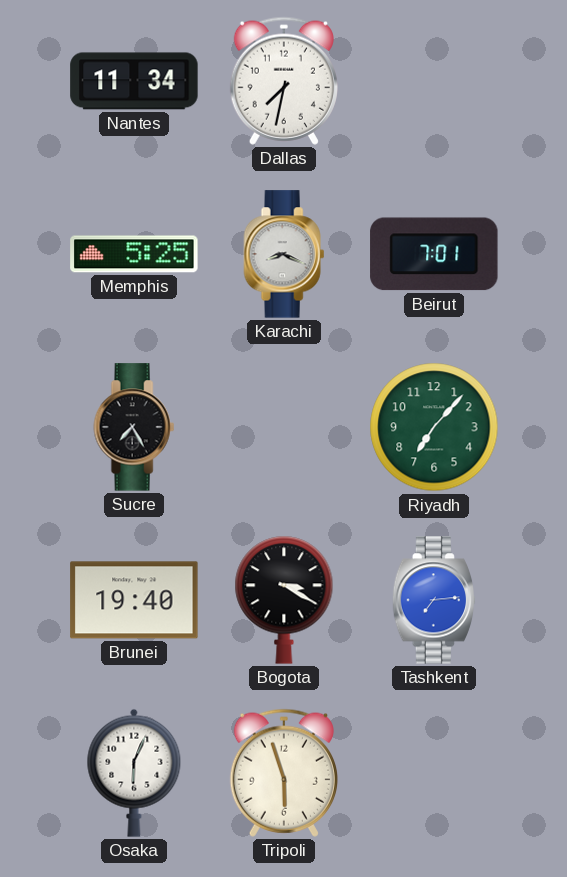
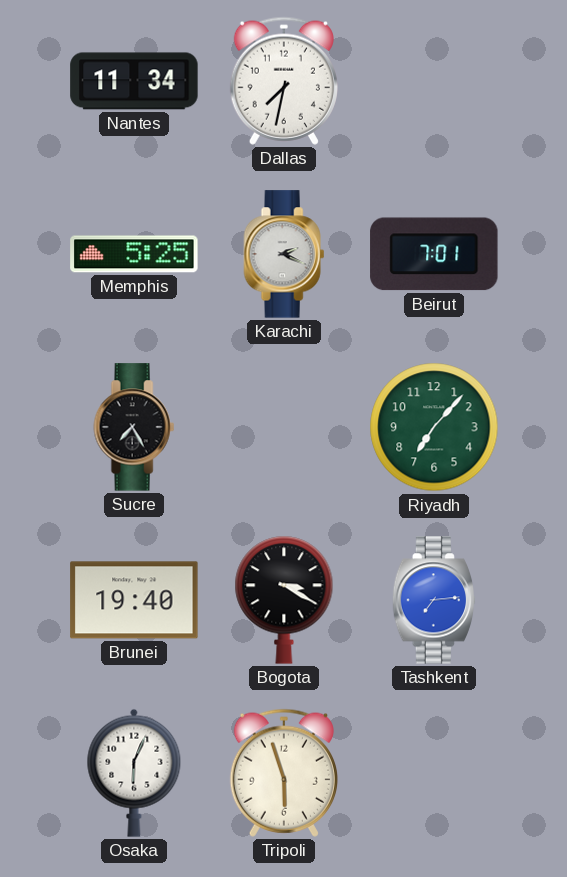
Karachi: 8:19 -> 2:19
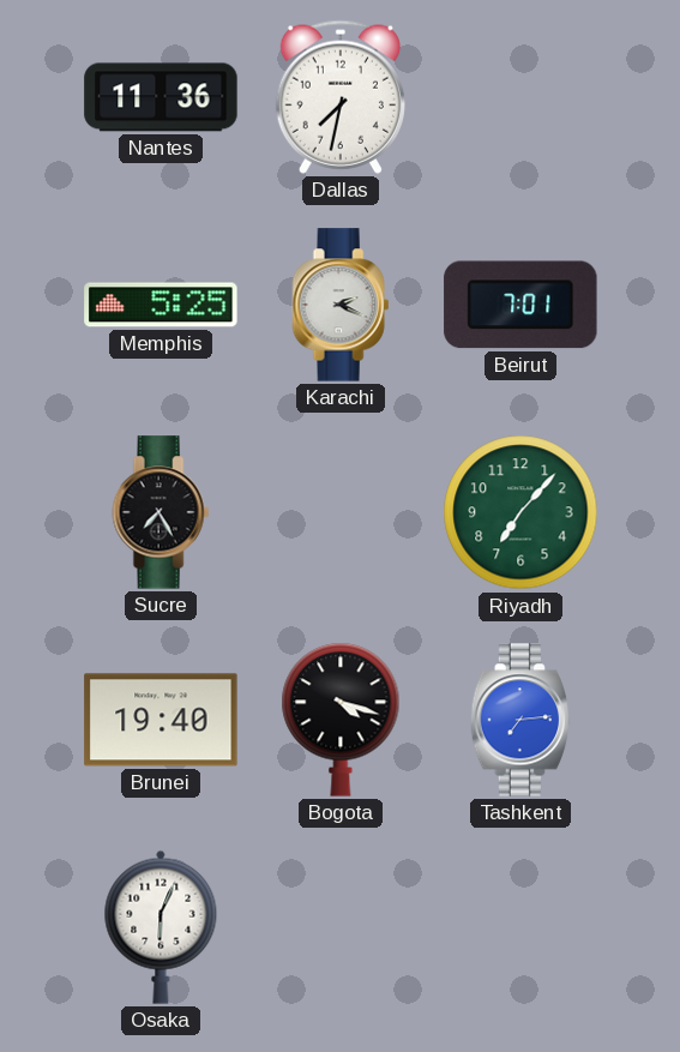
Nantes: 11:34 -> 11:36
Bogota: 3:20 -> 4:18
Tripoli: 5:57 -> none
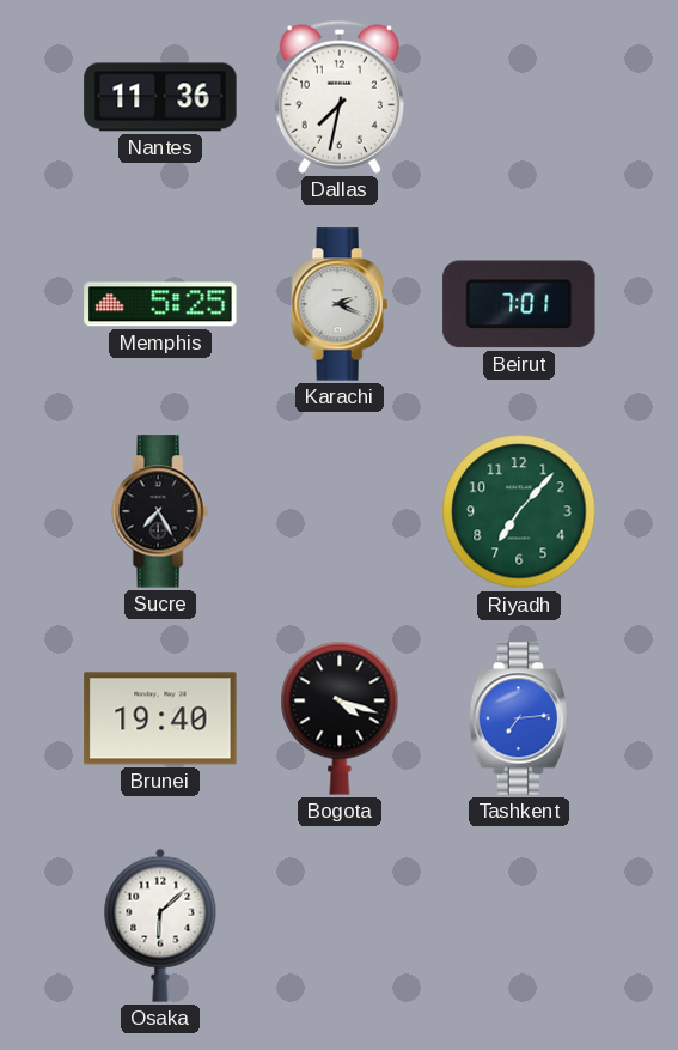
Osaka: 6:04 -> 6:08
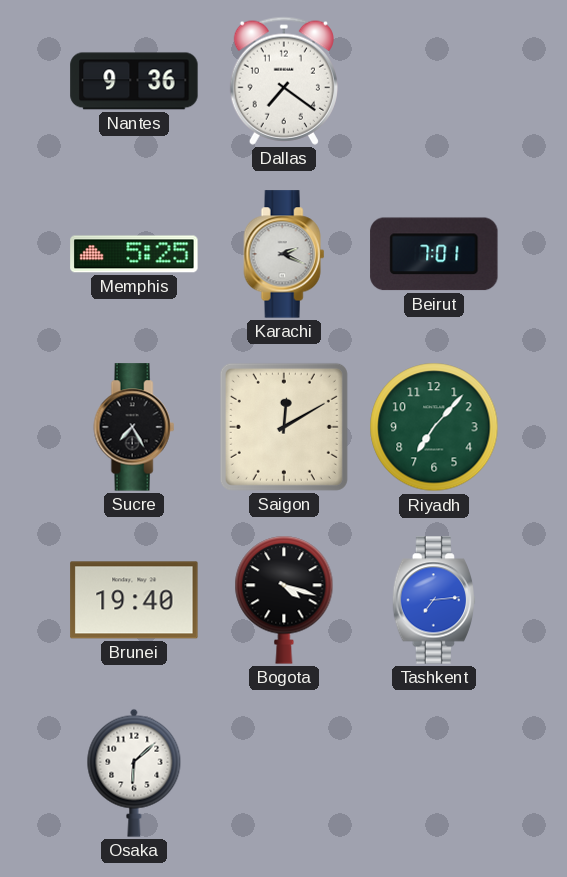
Nantes: 11:36 -> 9:36
Dallas: 7:32 -> 7:21
Saigon: none -> 12:10
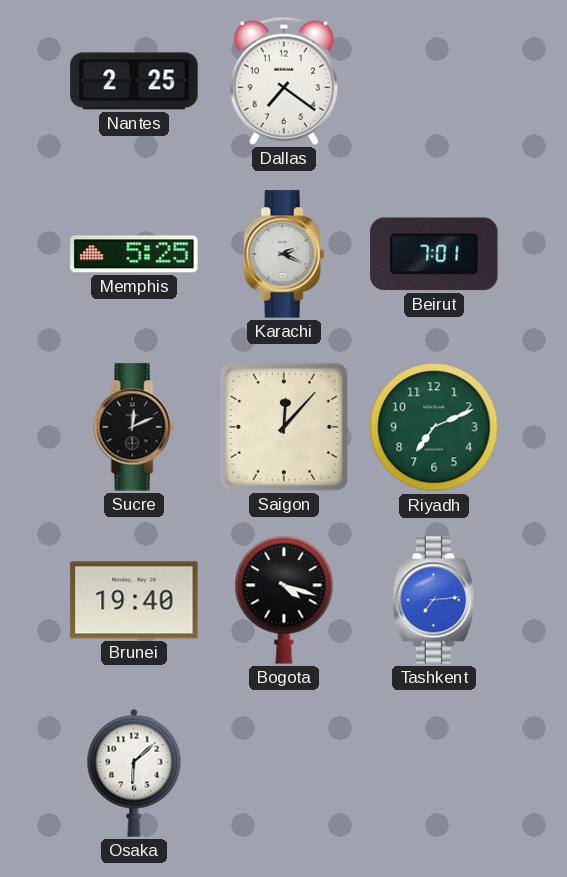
Nantes: 9:36 -> 2:25
Sucre: 7:25 -> 12:11
Saigon: 12:10 -> 12:07
Riyadh: 7:07 -> 7:11
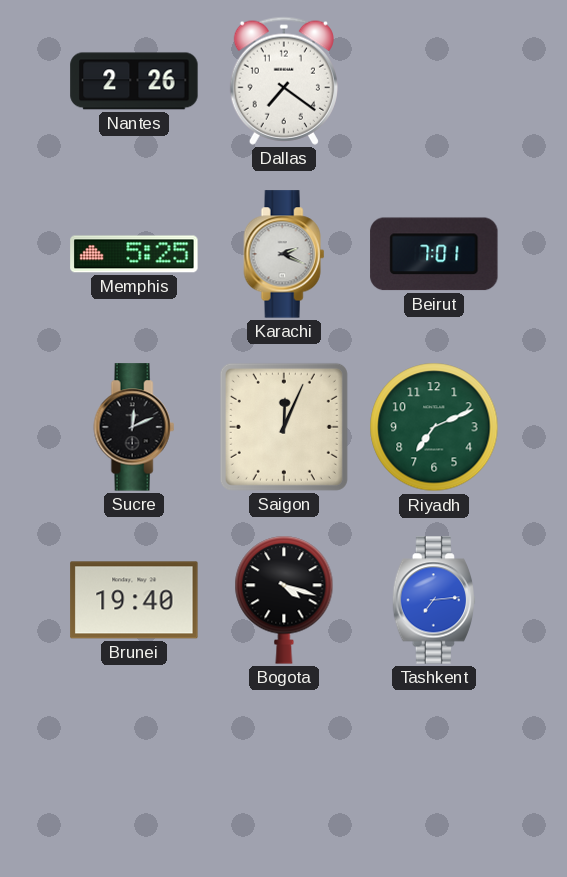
Nantes: 2:25 -> 2:26
Saigon: 12:07 -> 12:04
Osaka: 6:08 -> none
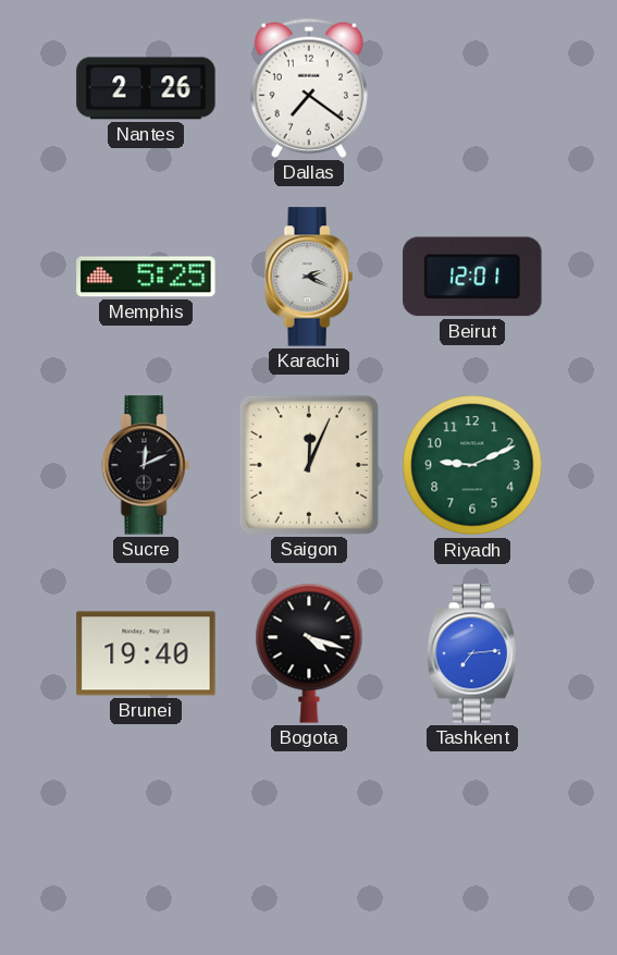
Beirut: 7:01 -> 12:01
Riyadh: 7:11 -> 9:11
